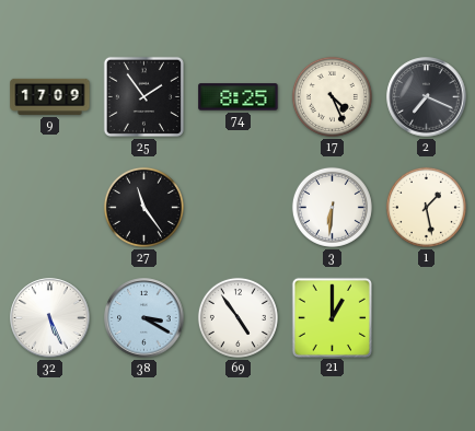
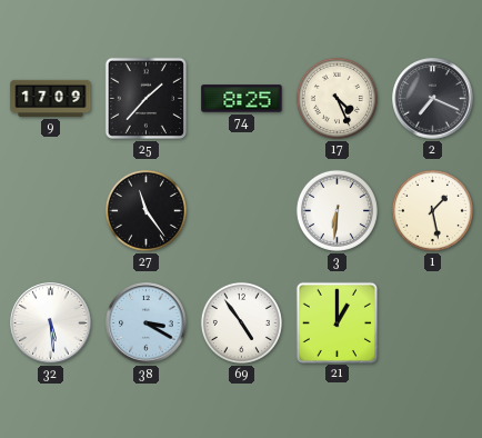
25: 1:54 -> 1:37
32: 5:26 -> 5:29
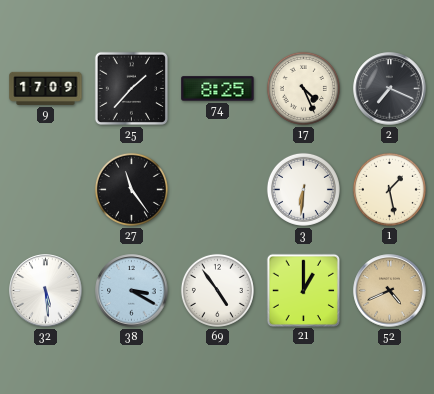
52: none -> 4:41
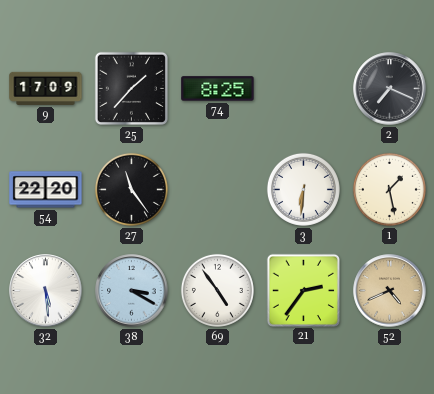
17: 4:26 -> none
54: none -> 22:20
21: 1:00 -> 2:36
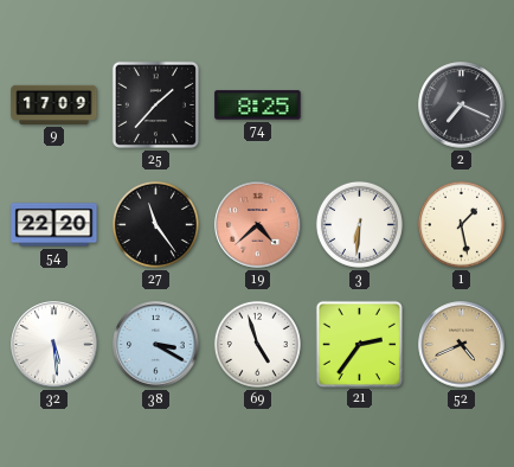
19: none -> 4:38
69: 4:54 -> 4:57
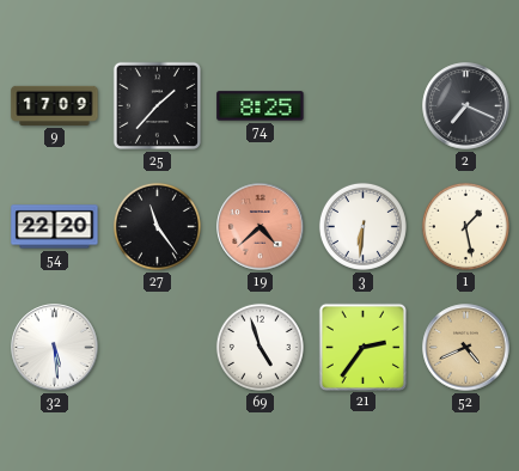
38: 3:20 -> none
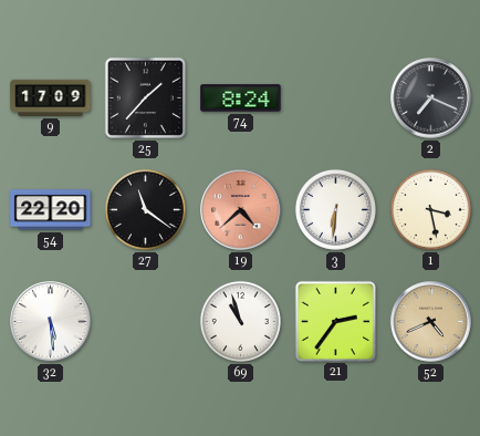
74: 8:25 -> 8:24
27: 11:24 -> 11:21
1: 1:28 -> 3:28
69: 4:57 -> 10:57
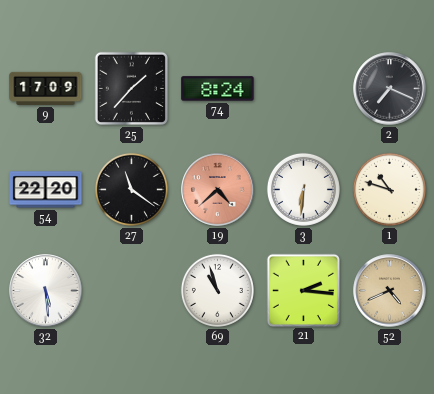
1: 3:28 -> 10:48
21: 2:36 -> 2:16
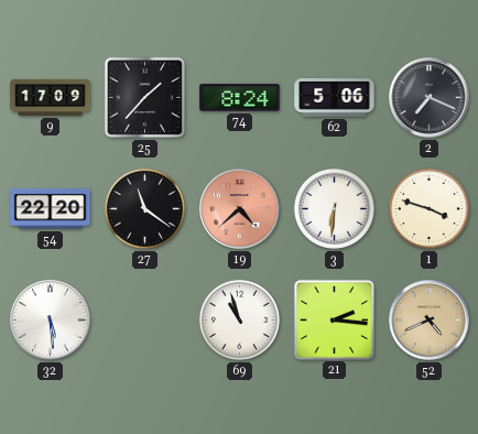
62: none -> 5:06
1: 10:48 -> 3:48
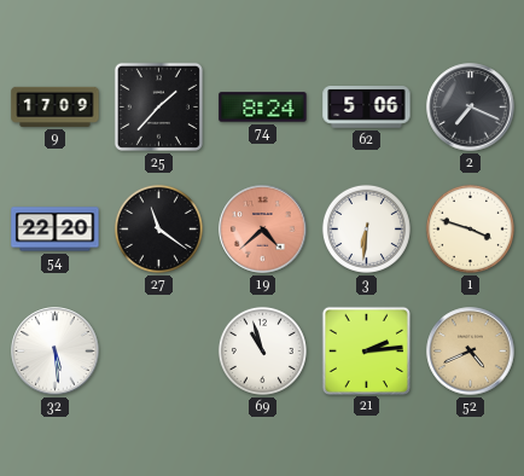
21: 2:16 -> 2:14
